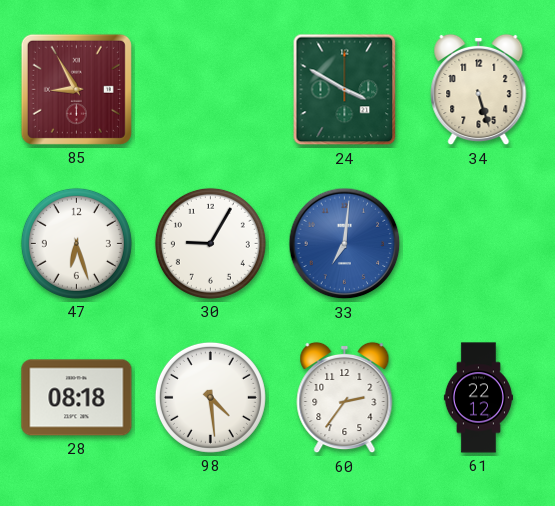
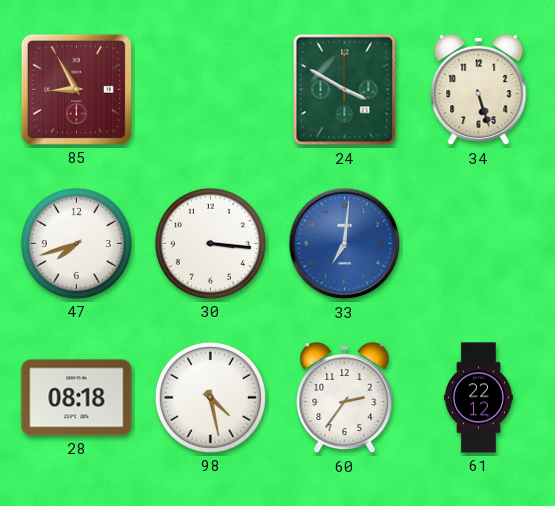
47: 6:27 -> 7:42
30: 9:05 -> 3:16
98: 4:29 -> 4:28
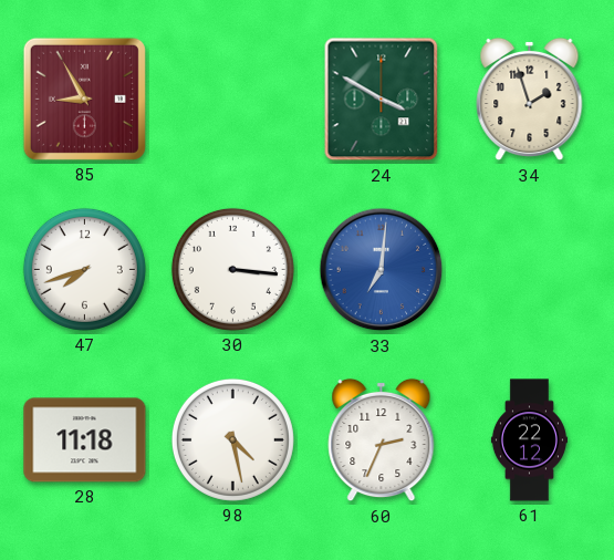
34: 5:27 -> 1:57
28: 08:18 -> 11:18
60: 2:36 -> 2:34
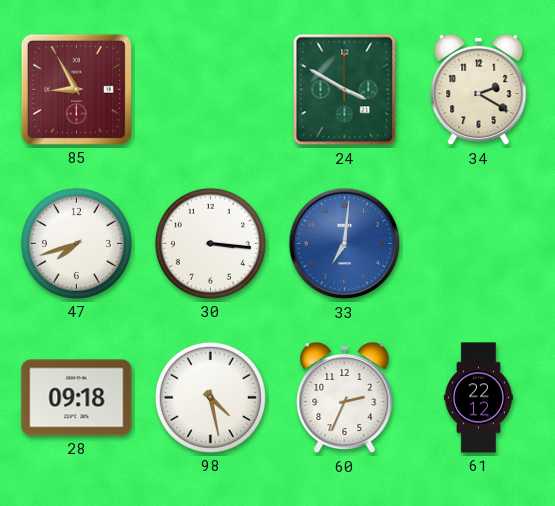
34: 1:57 -> 2:20
28: 11:18 -> 09:18
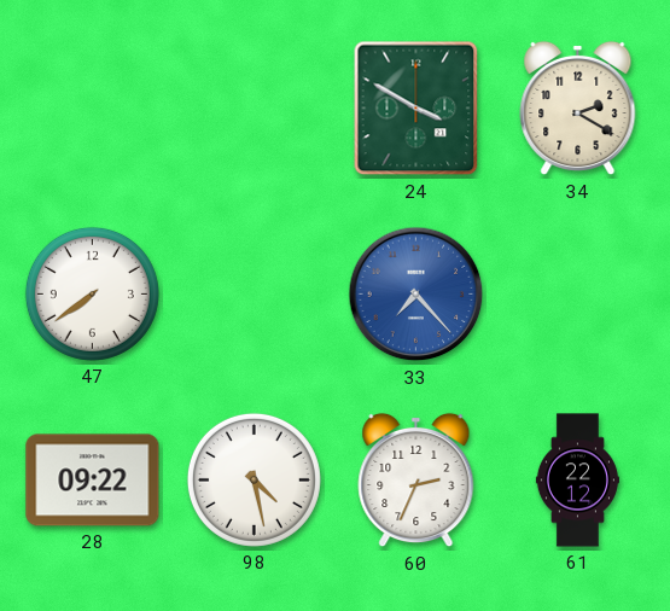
85: 8:55 -> none
47: 7:42 -> 7:39
30: 3:16 -> none
33: 7:01 -> 7:23
28: 09:18 -> 09:22
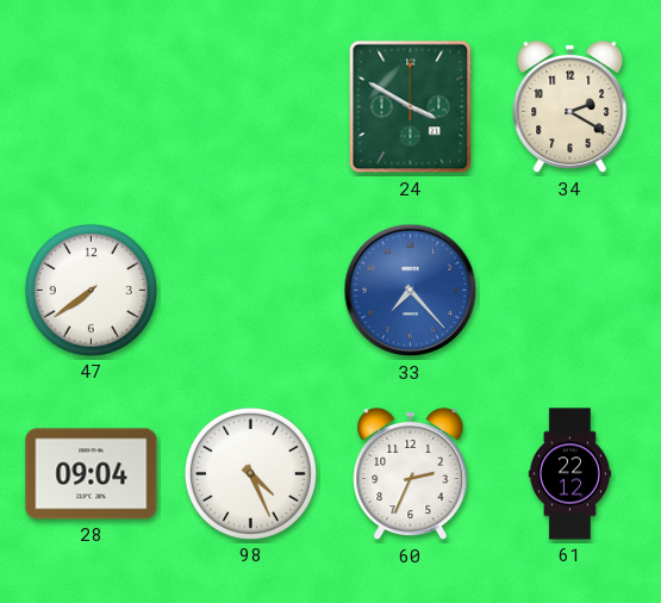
28: 09:22 -> 09:04
98: 4:28 -> 4:26
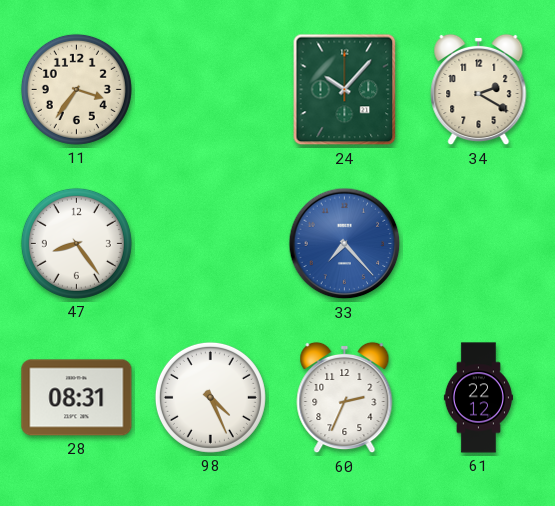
11: none -> 3:36
24: 3:50 -> 10:07
47: 7:39 -> 8:24
28: 09:04 -> 08:31
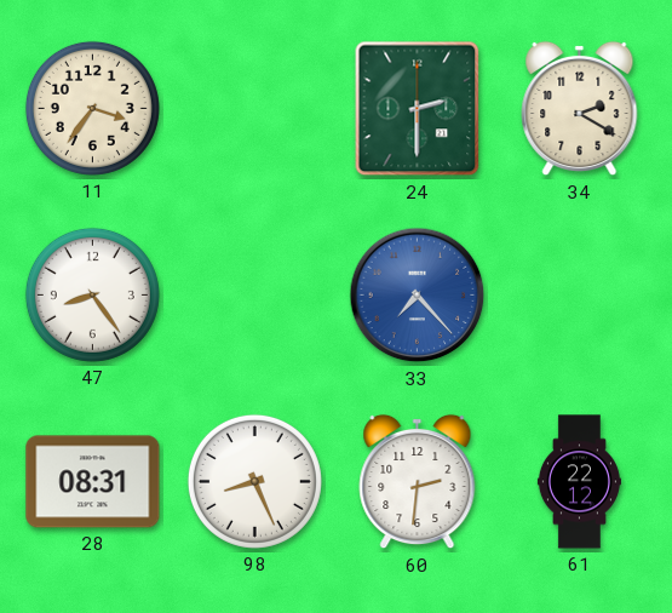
24: 10:07 -> 2:30
98: 4:26 -> 8:26
60: 2:34 -> 2:31
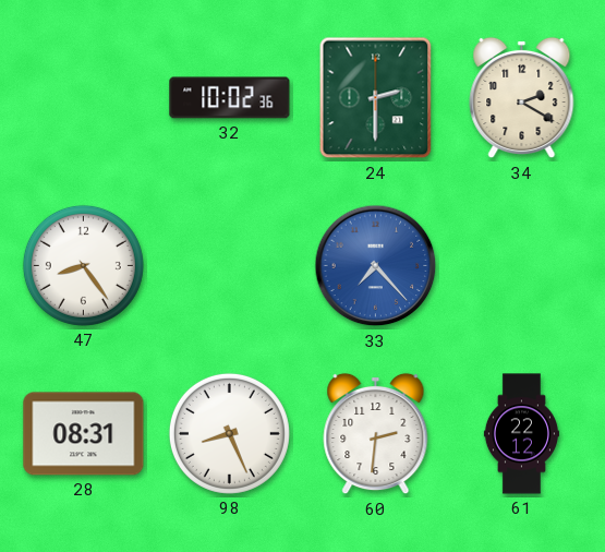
11: 3:36 -> none
32: none -> 10:02
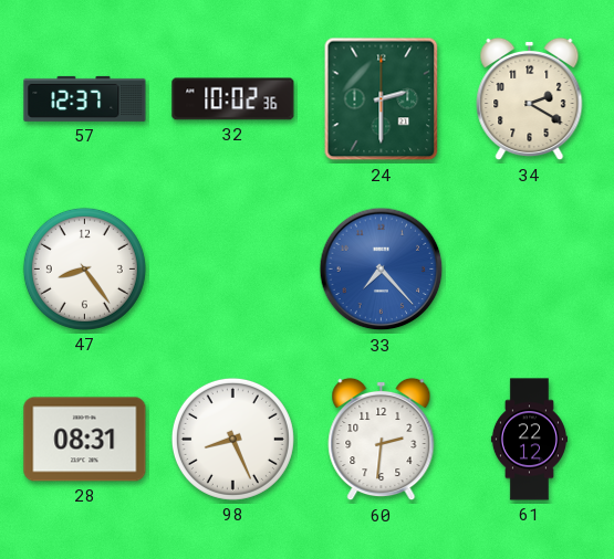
57: none -> 12:37
